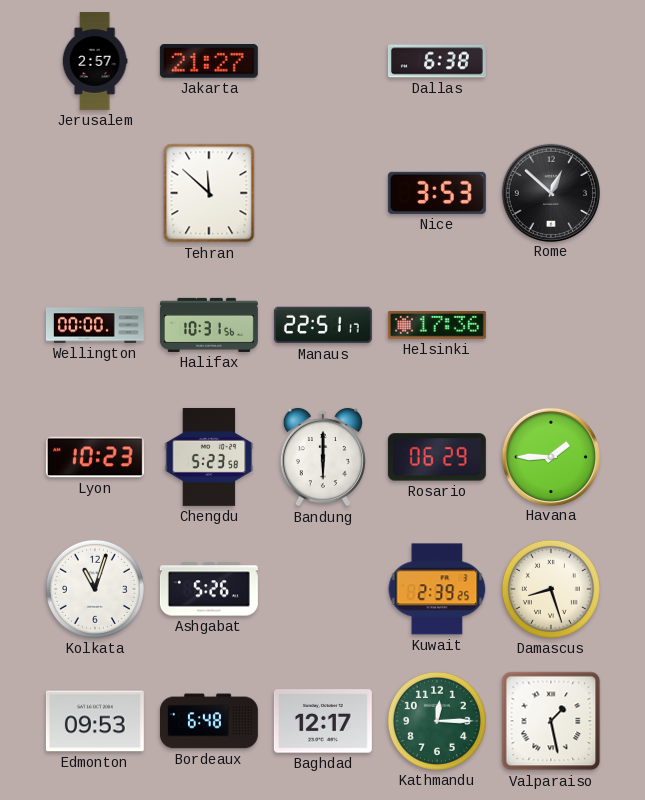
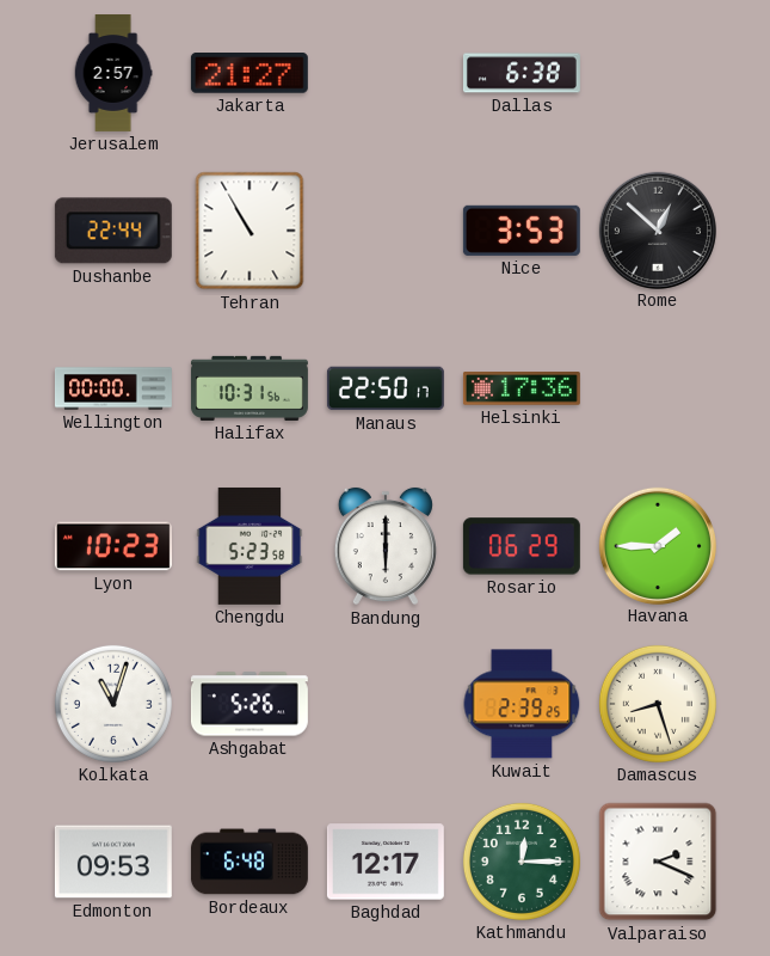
Dushanbe: none -> 22:44
Tehran: 11:52 -> 10:55
Manaus: 22:51 -> 22:50
Valparaiso: 1:28 -> 2:19
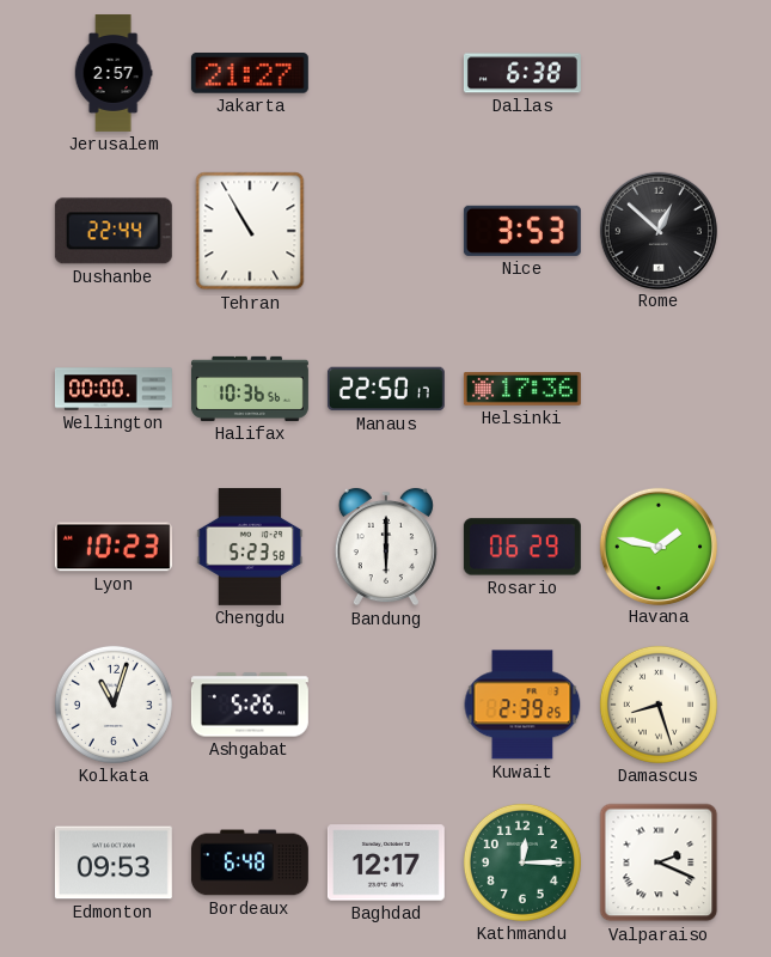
Halifax: 10:31 -> 10:36
Havana: 1:45 -> 1:47
